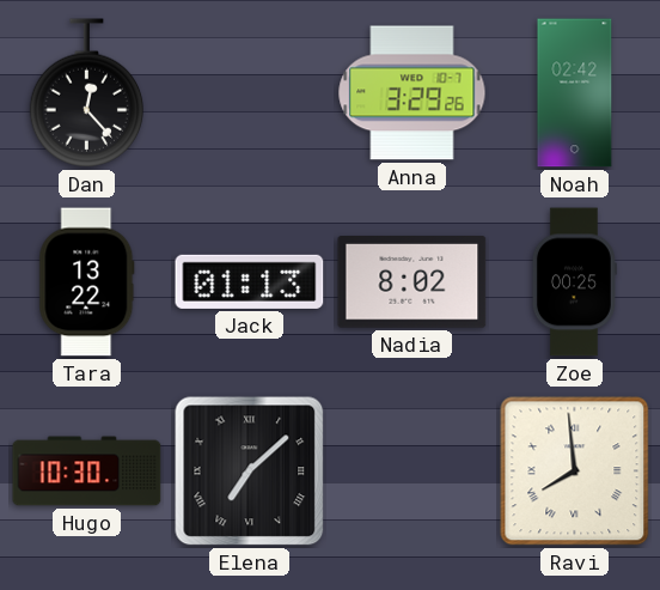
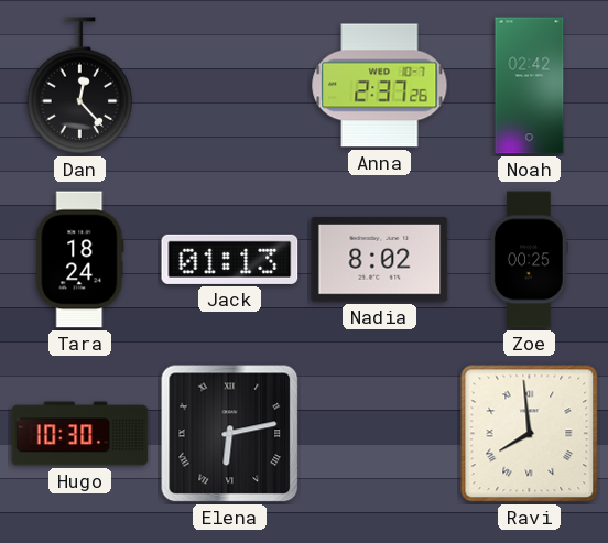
Anna: 3:29 -> 2:37
Tara: 13:22 -> 18:24
Elena: 7:08 -> 6:13
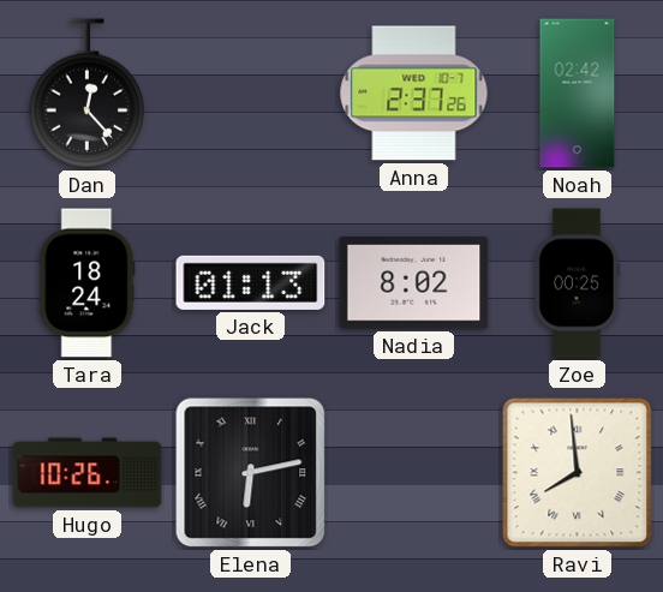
Hugo: 10:30 -> 10:26
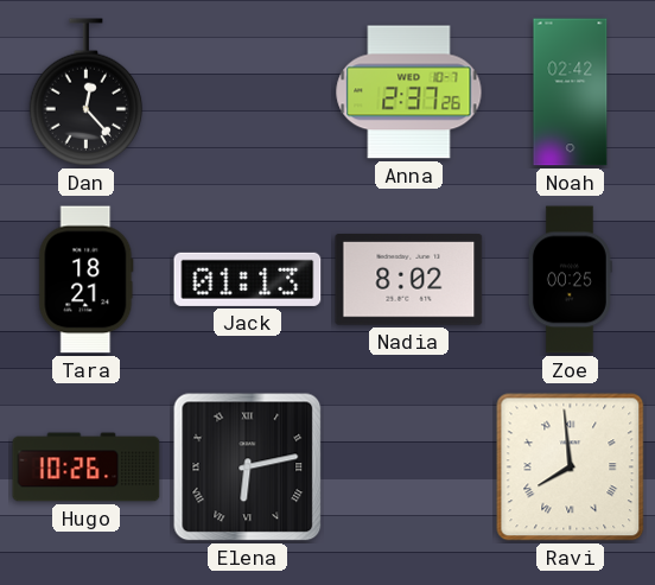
Tara: 18:24 -> 18:21
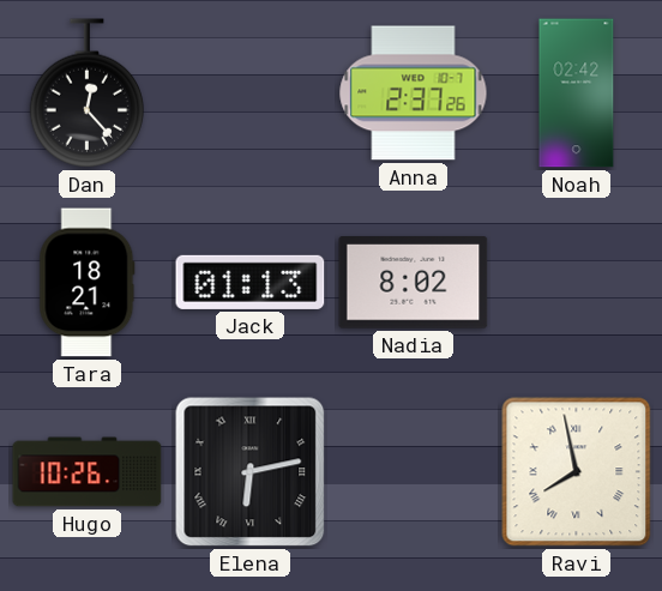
Zoe: 00:25 -> none
Ravi: 7:59 -> 7:58
